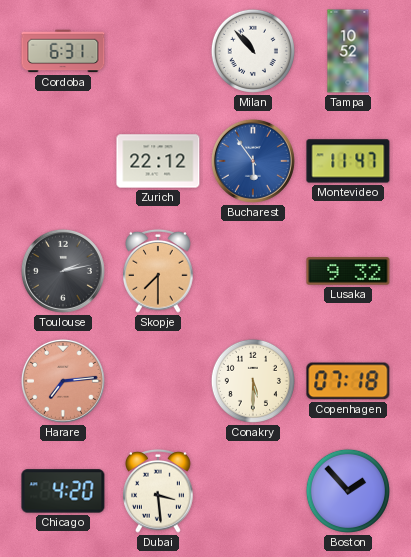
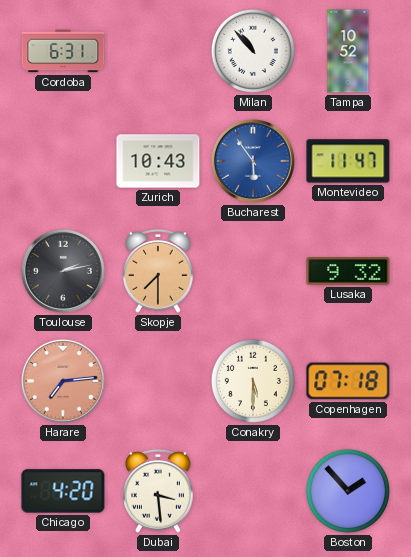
Zurich: 22:12 -> 10:43
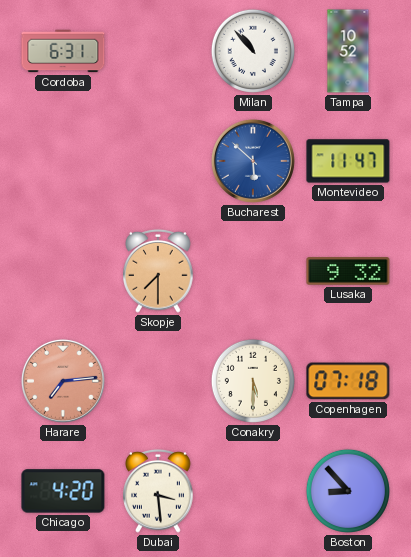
Zurich: 10:43 -> none
Bucharest: 5:54 -> 5:52
Toulouse: 2:13 -> none
Boston: 1:53 -> 8:53
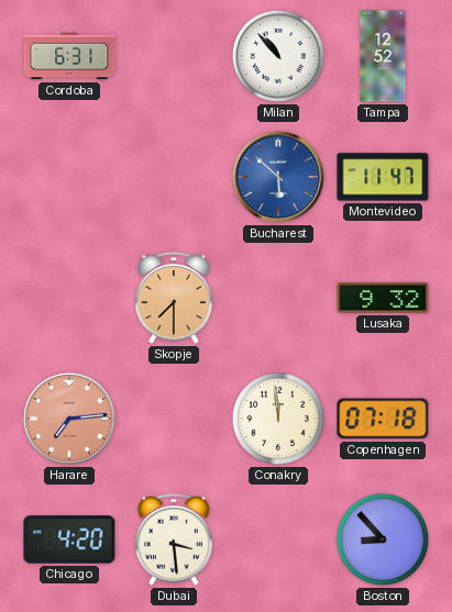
Tampa: 10:52 -> 12:52
Conakry: 5:30 -> 11:59
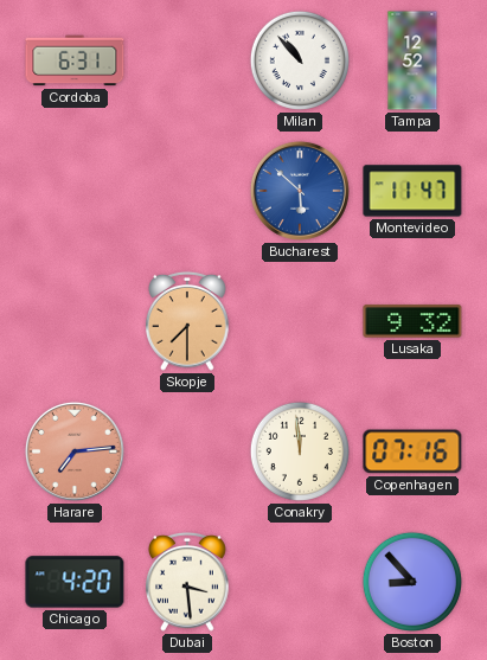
Copenhagen: 07:18 -> 07:16
